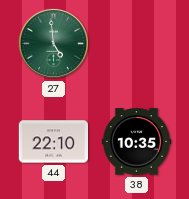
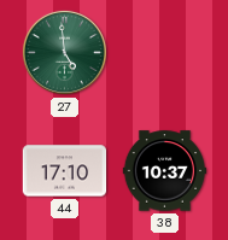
44: 22:10 -> 17:10
38: 10:35 -> 10:37
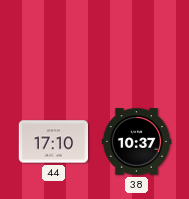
27: 4:59 -> none
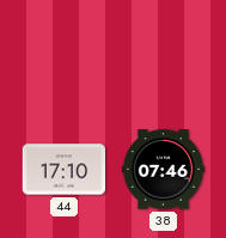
38: 10:37 -> 07:46
